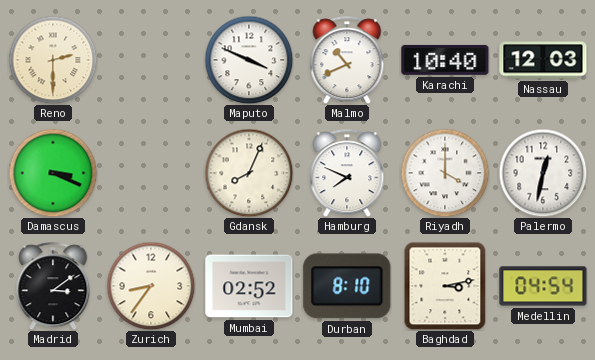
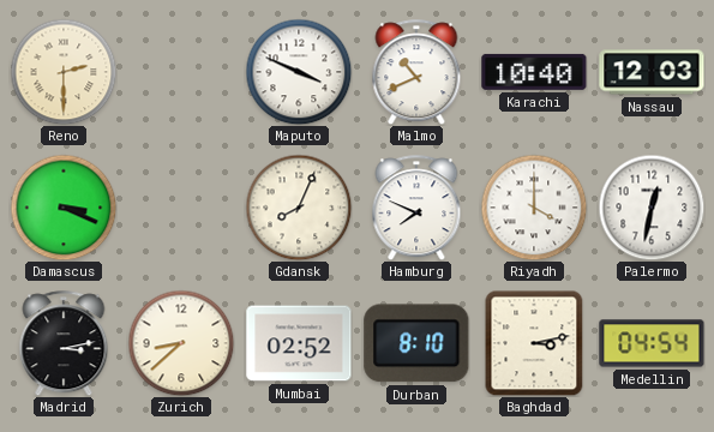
Madrid: 3:09 -> 3:13
Zurich: 8:36 -> 8:38
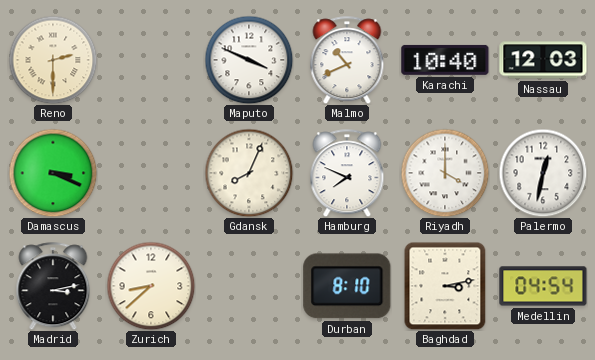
Mumbai: 02:52 -> none
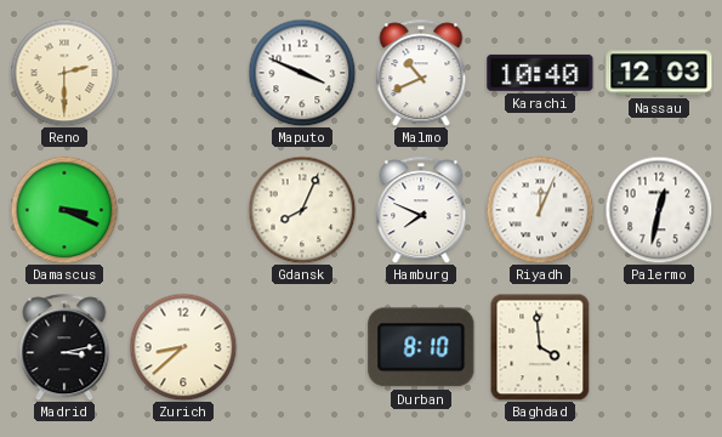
Riyadh: 4:00 -> 12:04
Baghdad: 3:13 -> 3:59
Medellin: 04:54 -> none
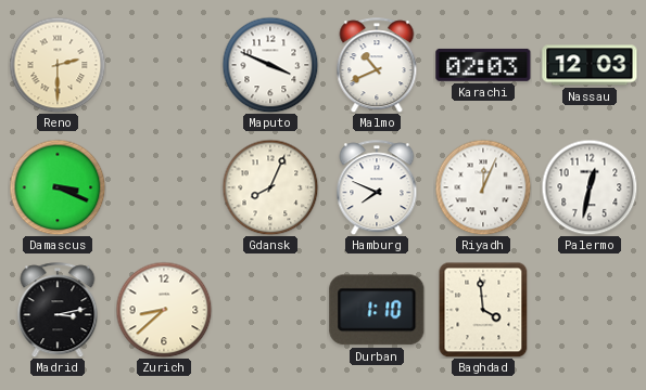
Karachi: 10:40 -> 02:03
Durban: 8:10 -> 1:10
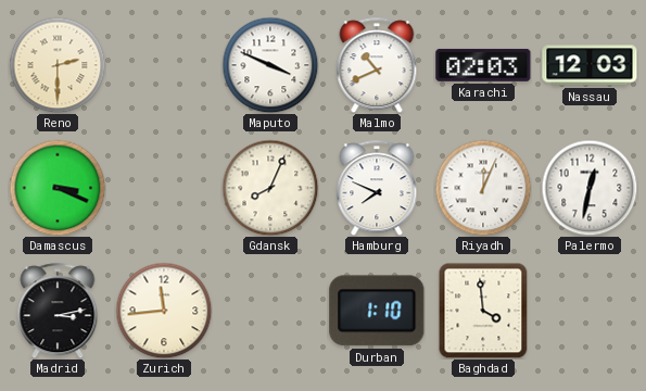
Zurich: 8:38 -> 11:44
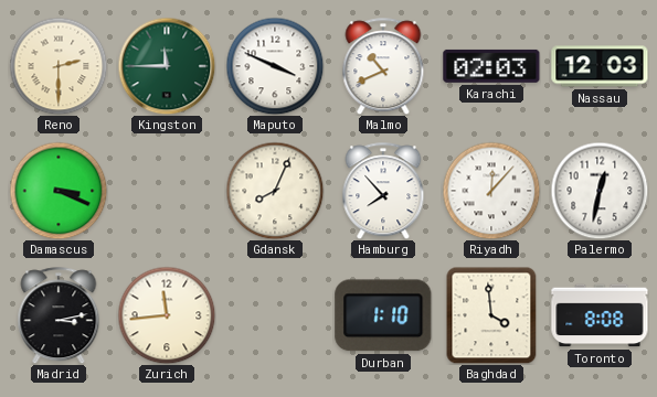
Kingston: none -> 11:45
Hamburg: 7:49 -> 7:53
Riyadh: 12:04 -> 12:07
Toronto: none -> 8:08
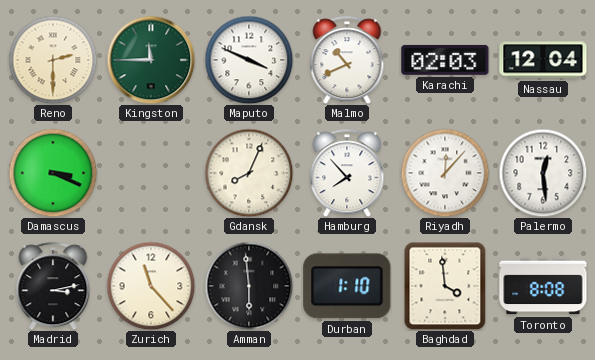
Nassau: 12:03 -> 12:04
Palermo: 12:32 -> 12:29
Zurich: 11:44 -> 11:23
Amman: none -> 5:59
